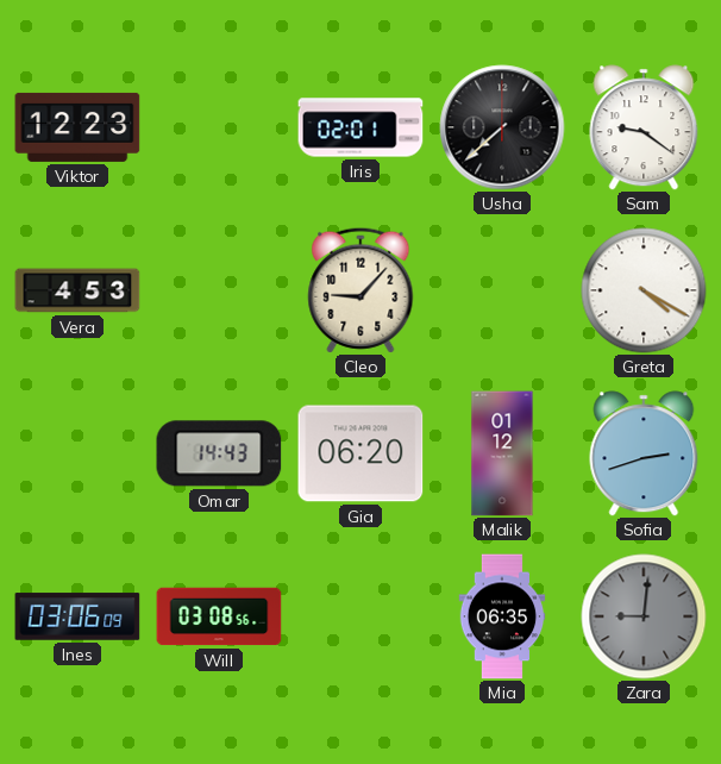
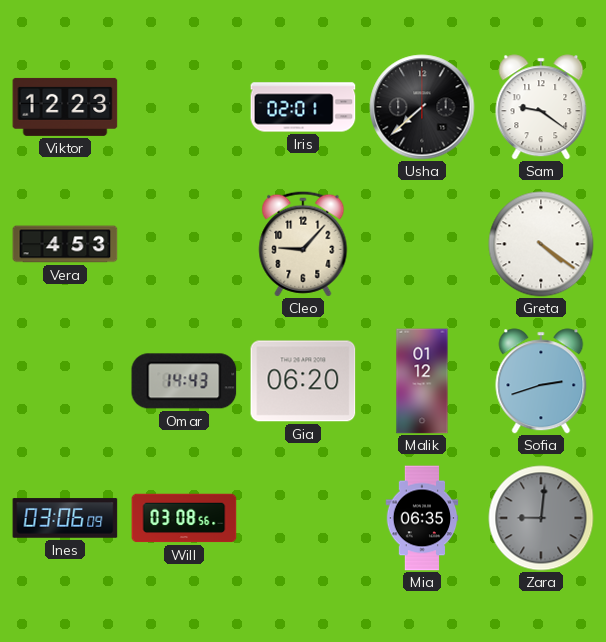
Greta: 4:20 -> 4:21
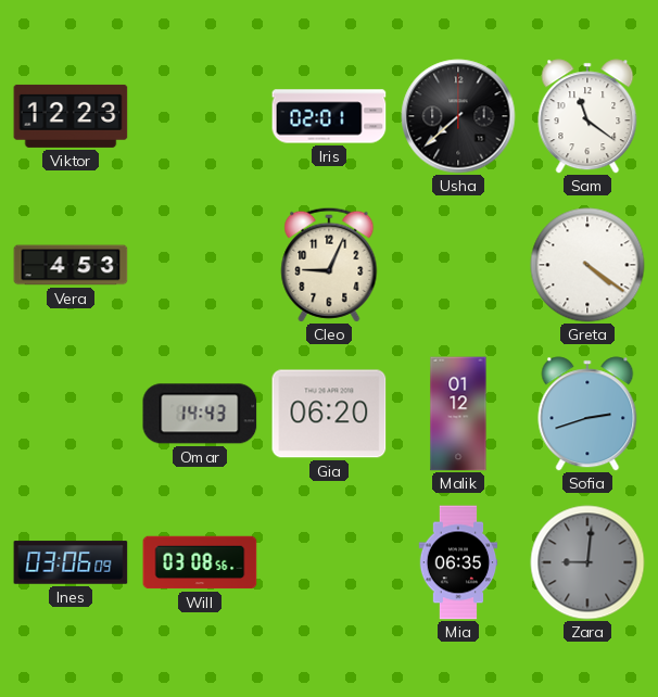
Sam: 9:21 -> 11:21
Cleo: 9:07 -> 9:04
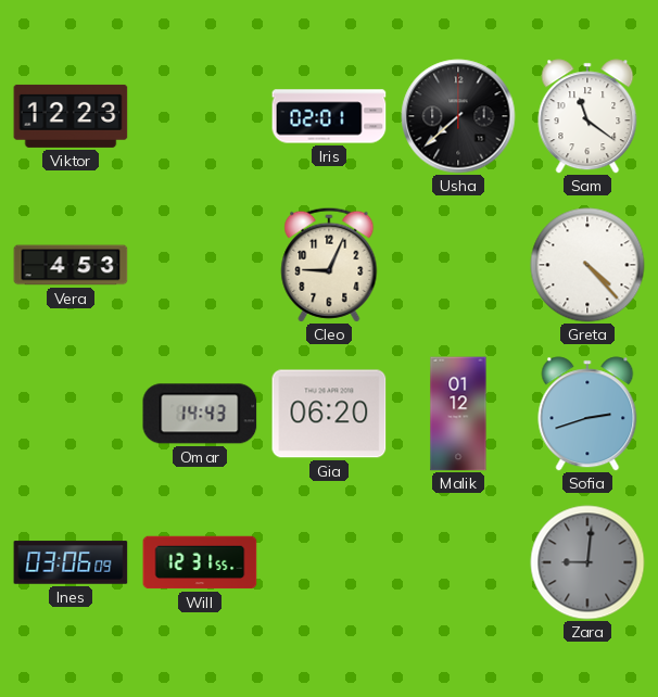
Greta: 4:21 -> 4:23
Will: 03:08 -> 12:31
Mia: 06:35 -> none
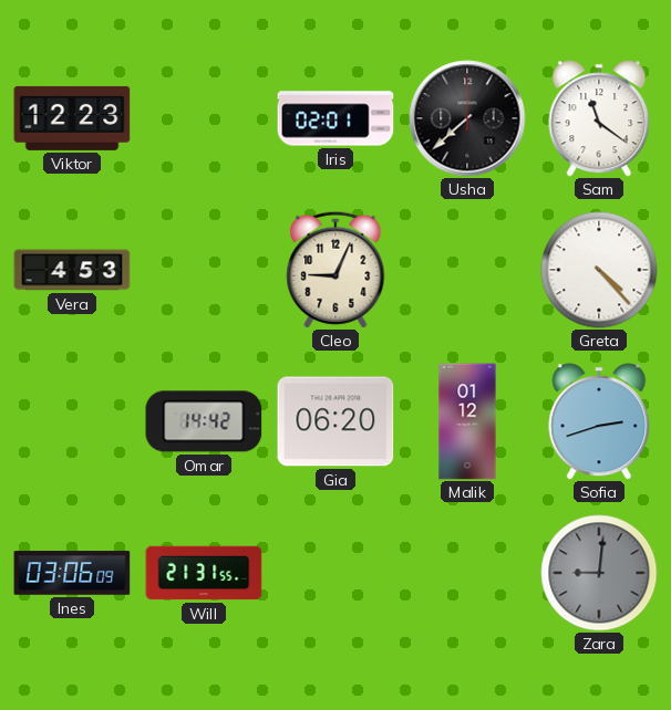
Omar: 14:43 -> 14:42
Will: 12:31 -> 21:31
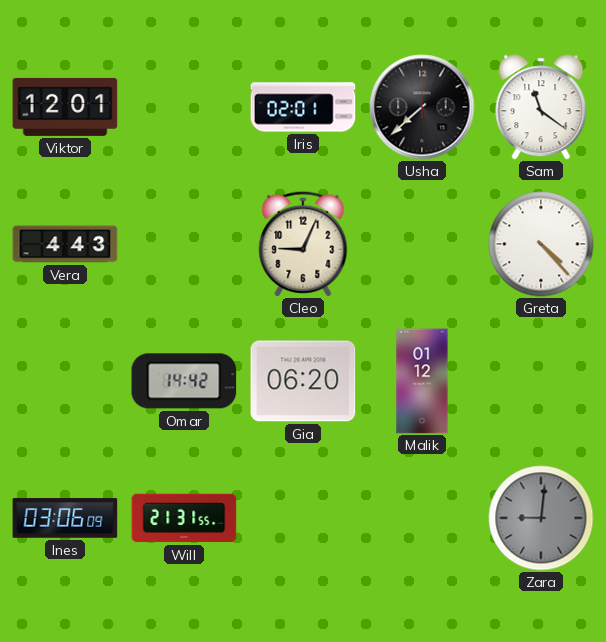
Viktor: 12:23 -> 12:01
Vera: 4:53 -> 4:43
Sofia: 2:42 -> none
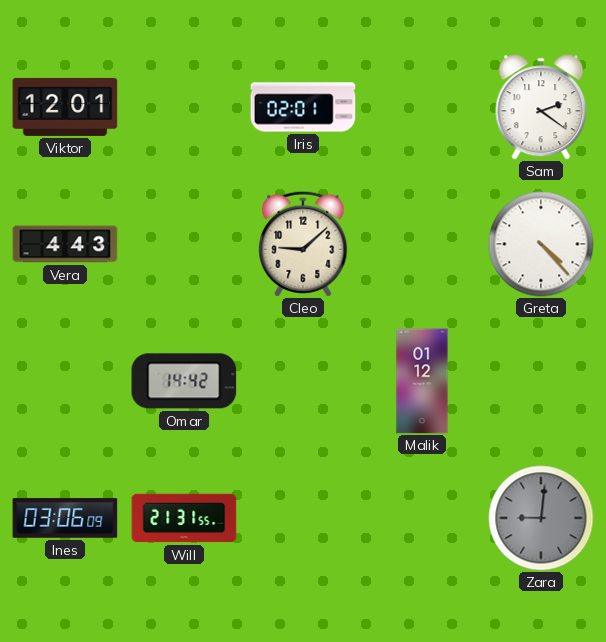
Usha: 7:38 -> none
Sam: 11:21 -> 2:21
Cleo: 9:04 -> 9:08
Gia: 06:20 -> none
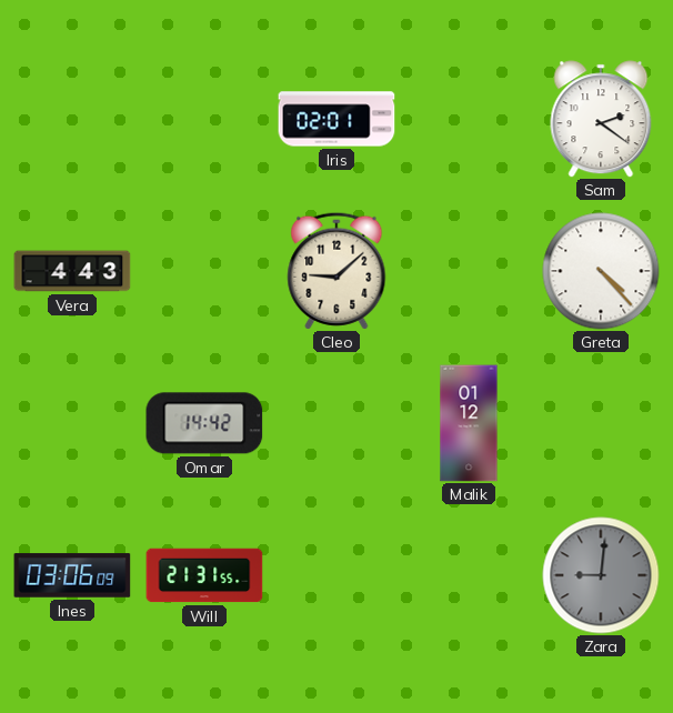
Viktor: 12:01 -> none
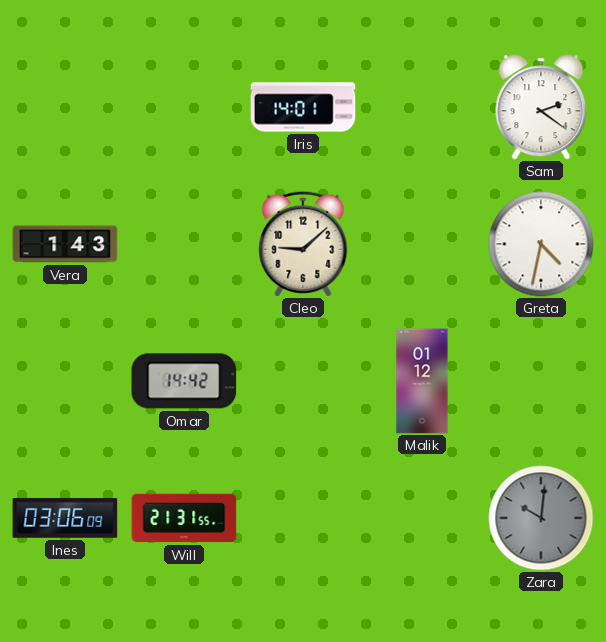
Iris: 02:01 -> 14:01
Vera: 4:43 -> 1:43
Greta: 4:23 -> 4:32
Zara: 9:01 -> 10:01
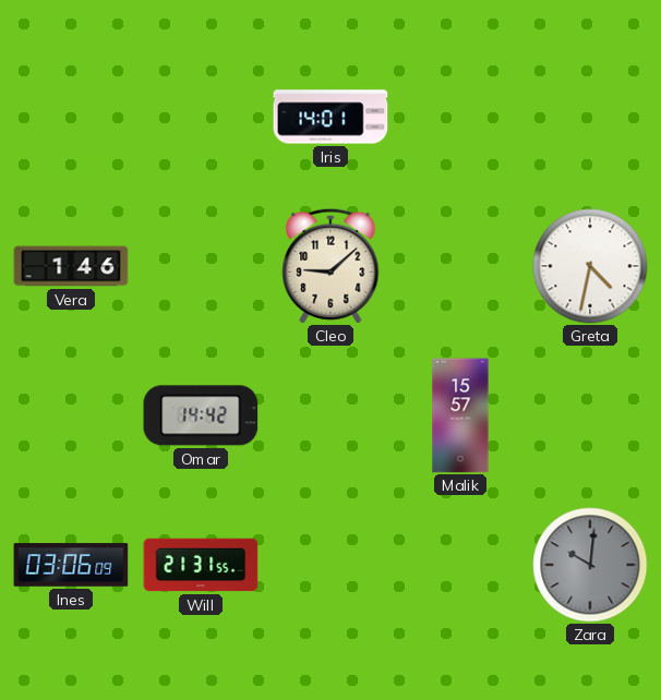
Sam: 2:21 -> none
Vera: 1:43 -> 1:46
Malik: 01:12 -> 15:57
